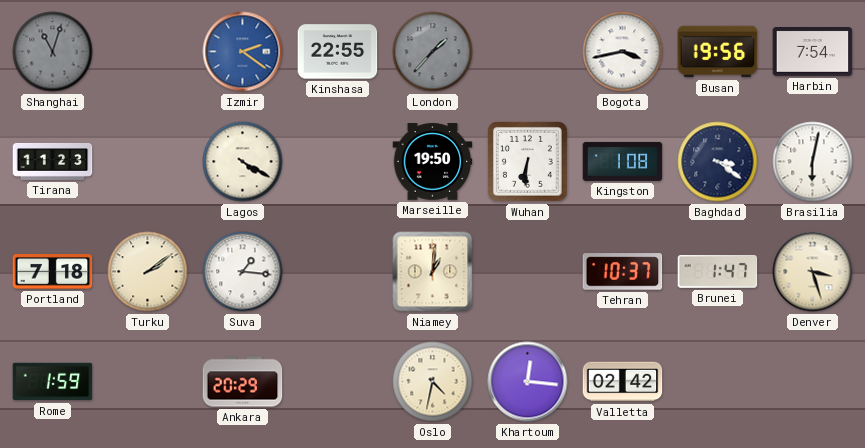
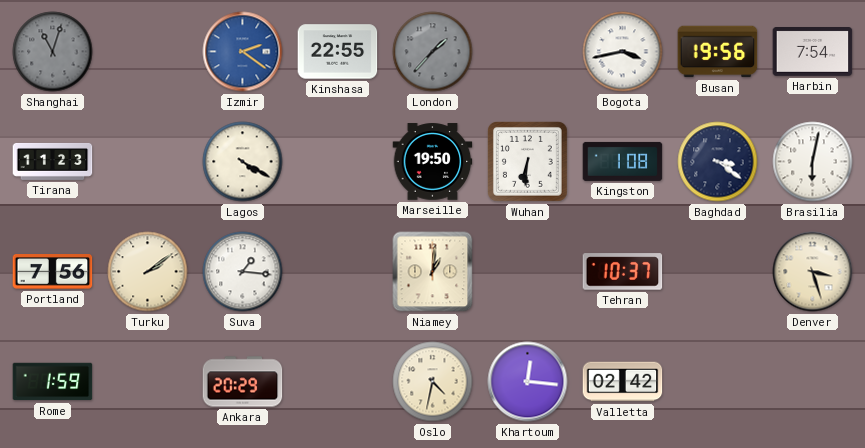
Portland: 7:18 -> 7:56
Brunei: 1:47 -> none
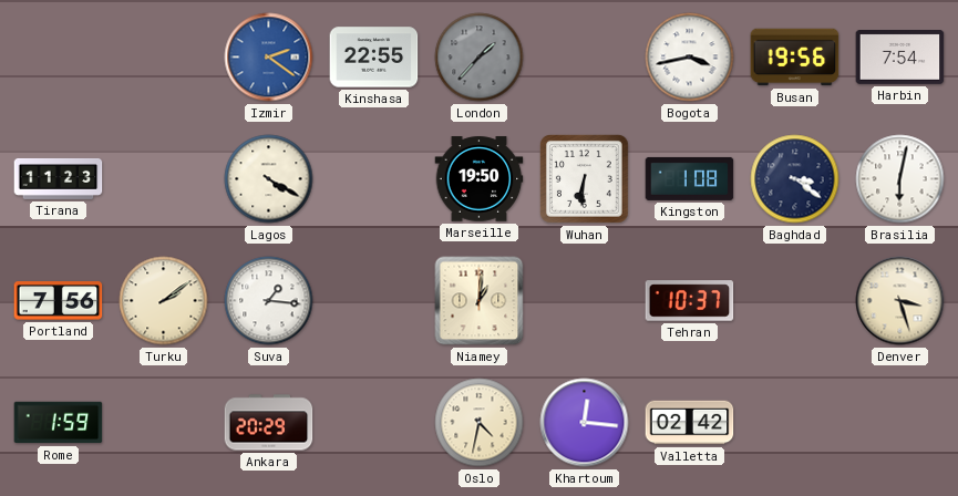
Shanghai: 11:03 -> none
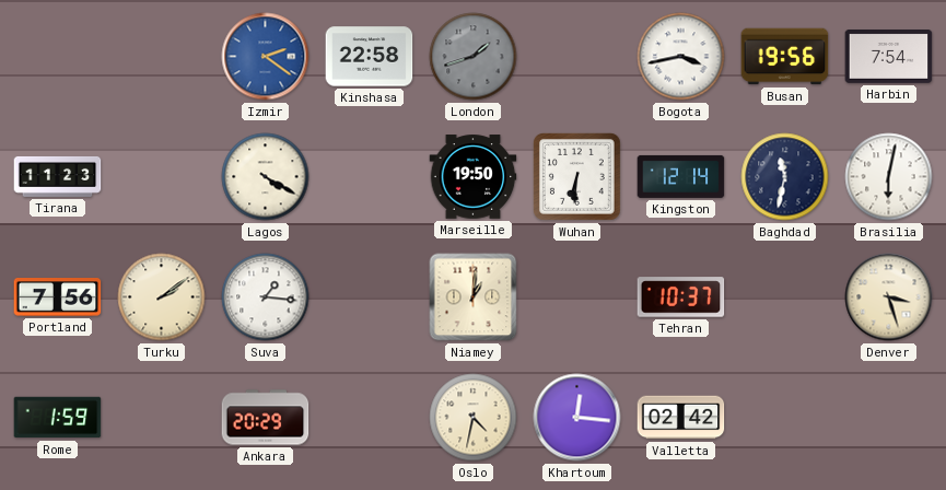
Kinshasa: 22:55 -> 22:58
London: 1:37 -> 1:42
Kingston: 1:08 -> 12:14
Baghdad: 3:21 -> 11:32
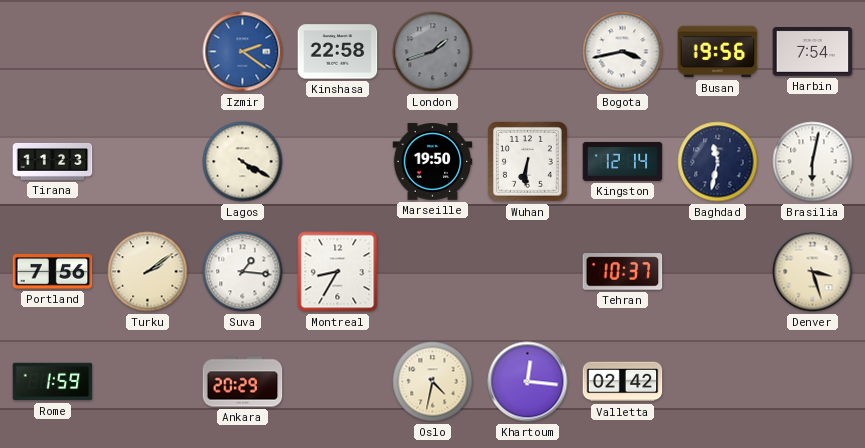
Montreal: none -> 8:35
Niamey: 1:01 -> none
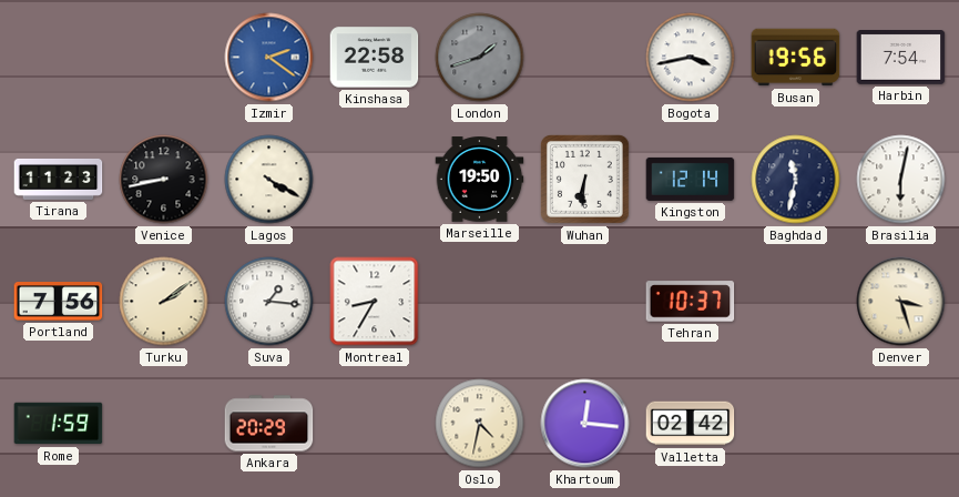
Venice: none -> 8:43
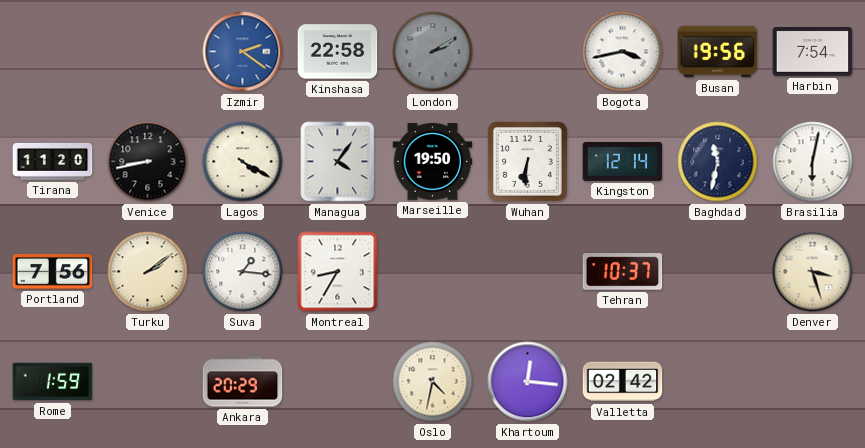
London: 1:42 -> 2:10
Tirana: 11:23 -> 11:20
Managua: none -> 4:06
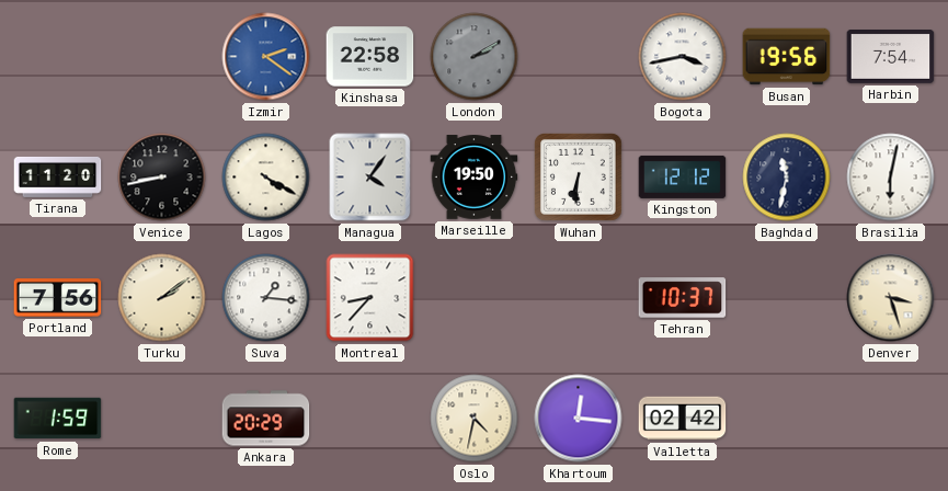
Kingston: 12:14 -> 12:12
Montreal: 8:35 -> 8:37
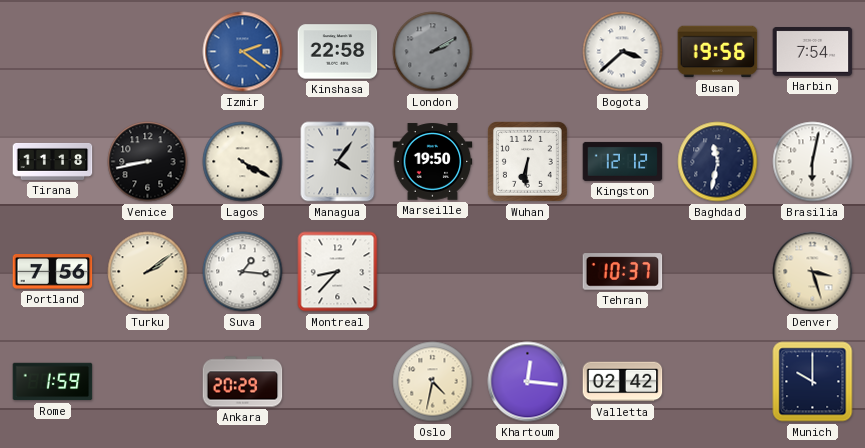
Bogota: 3:43 -> 3:38
Tirana: 11:20 -> 11:18
Munich: none -> 10:00
